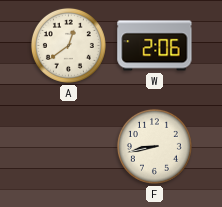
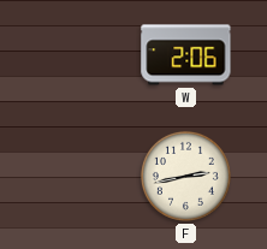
A: 12:39 -> none
F: 8:43 -> 2:43
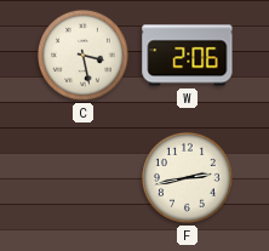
C: none -> 3:28
